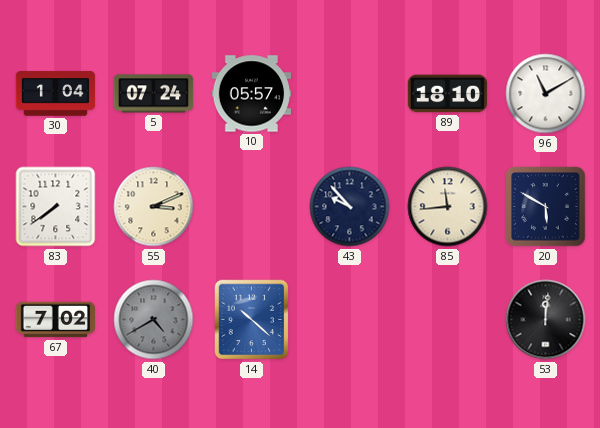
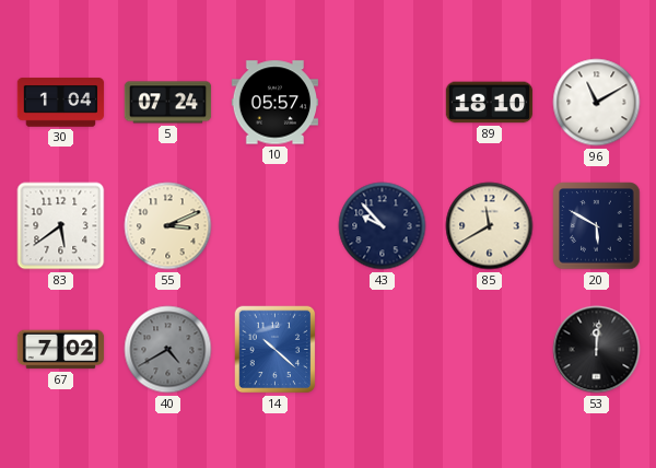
83: 7:39 -> 5:39
85: 11:44 -> 11:40
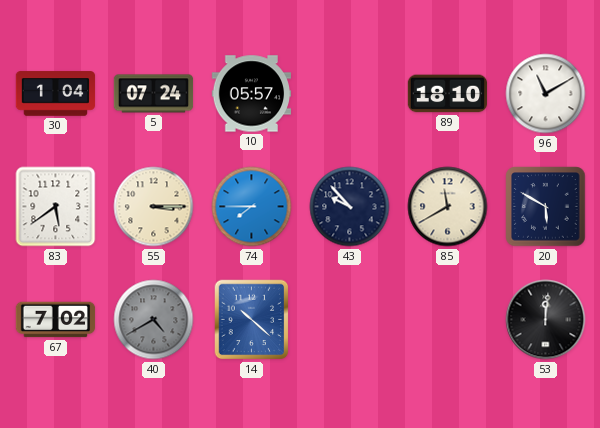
55: 3:11 -> 3:15
74: none -> 7:45
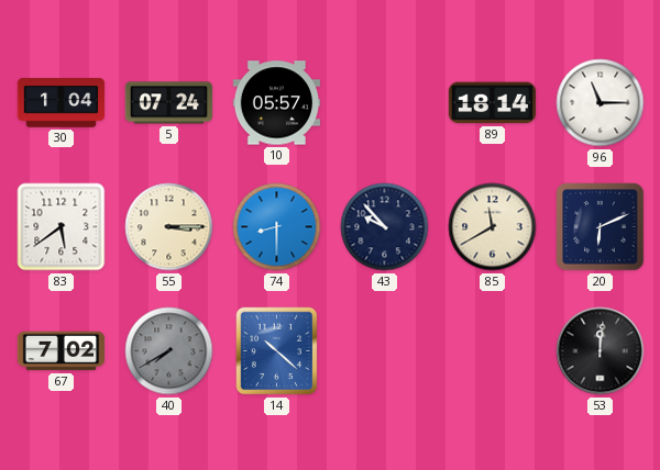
89: 18:10 -> 18:14
96: 11:10 -> 11:15
74: 7:45 -> 8:30
20: 5:50 -> 6:11
40: 4:40 -> 7:40
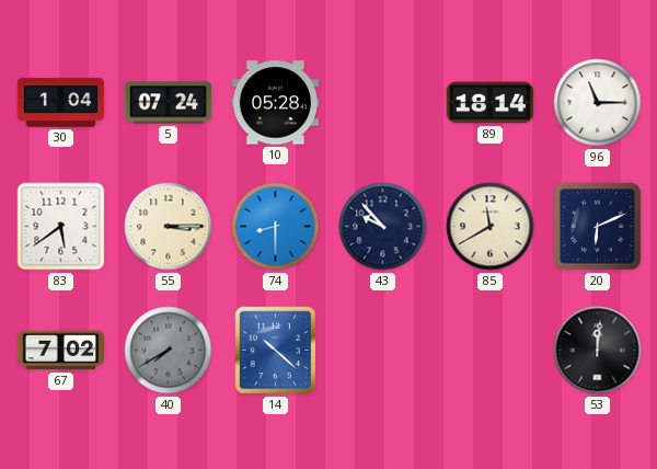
10: 05:57 -> 05:28
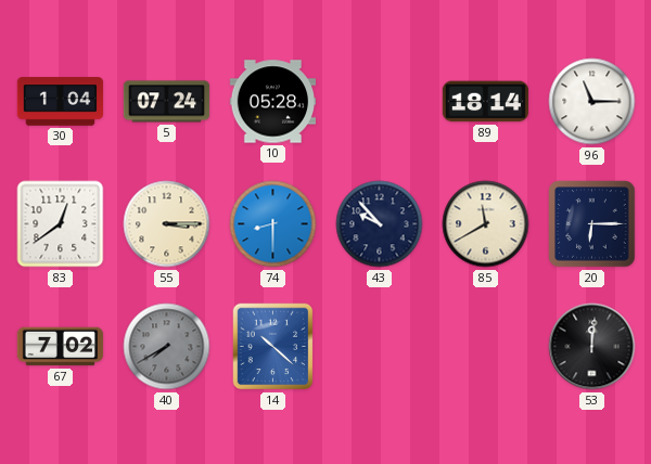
83: 5:39 -> 12:39
20: 6:11 -> 6:15
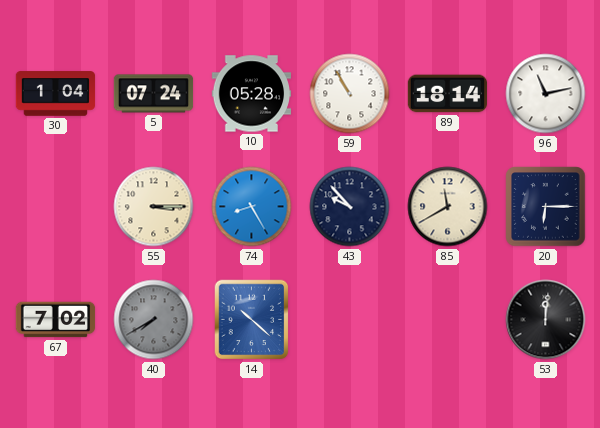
59: none -> 10:55
96: 11:15 -> 11:13
83: 12:39 -> none
74: 8:30 -> 8:25
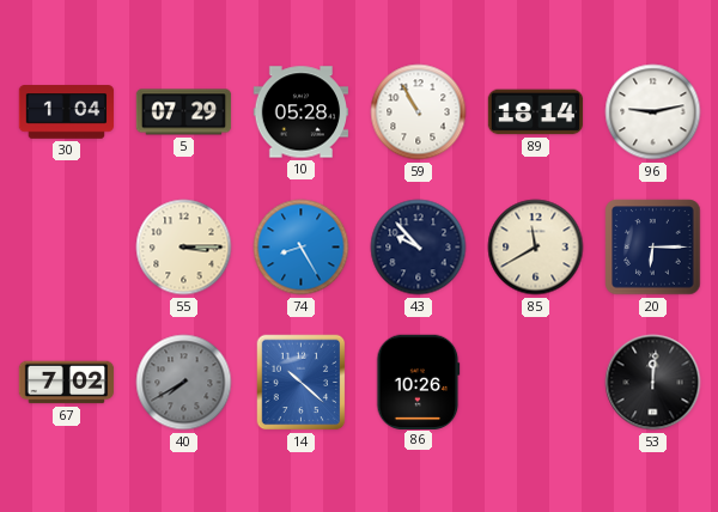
5: 07:24 -> 07:29
96: 11:13 -> 9:13
86: none -> 10:26
